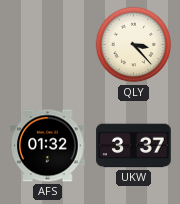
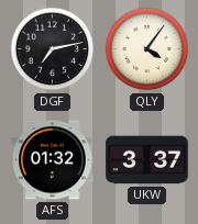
DGF: none -> 7:13
QLY: 3:23 -> 4:06
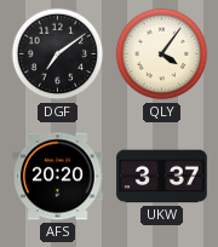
DGF: 7:13 -> 7:09
AFS: 01:32 -> 20:20
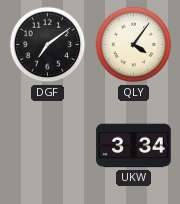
AFS: 20:20 -> none
UKW: 3:37 -> 3:34
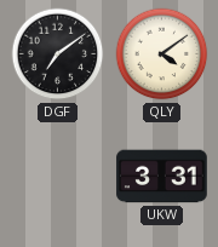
QLY: 4:06 -> 4:09
UKW: 3:34 -> 3:31
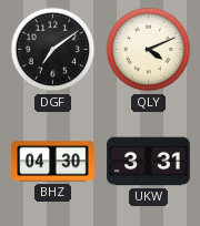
QLY: 4:09 -> 4:11
BHZ: none -> 04:30
